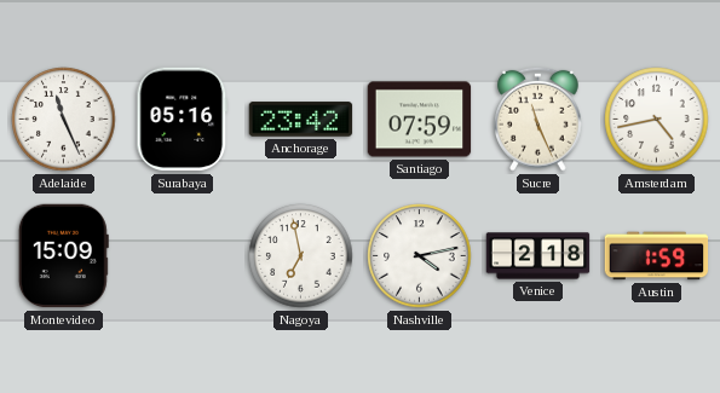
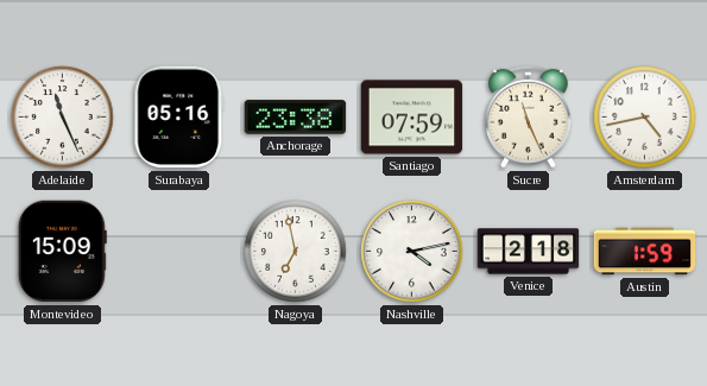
Anchorage: 23:42 -> 23:38
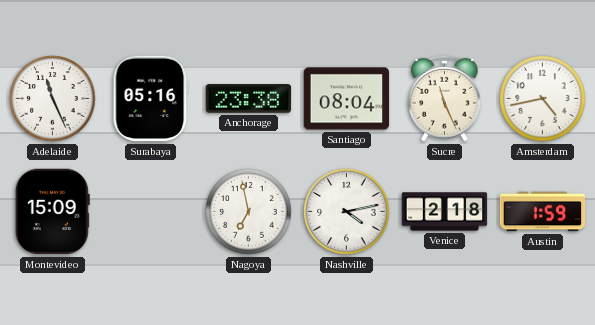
Santiago: 07:59 -> 08:04
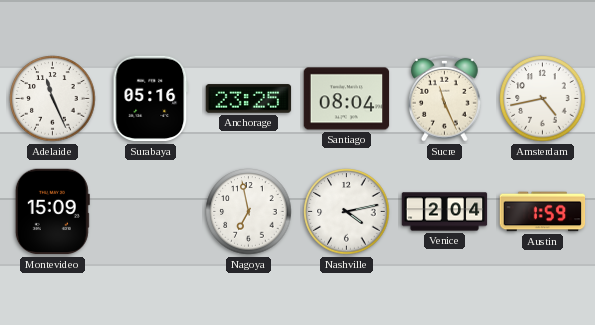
Anchorage: 23:38 -> 23:25
Venice: 2:18 -> 2:04
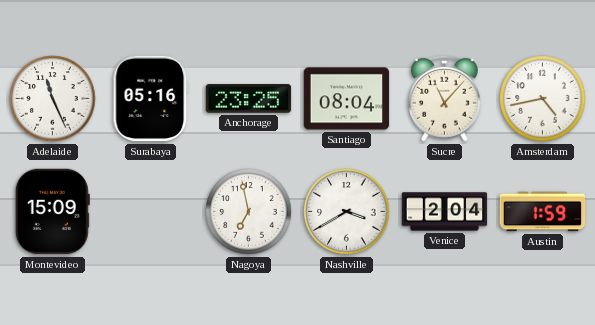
Sucre: 11:26 -> 11:07
Nashville: 4:13 -> 3:40
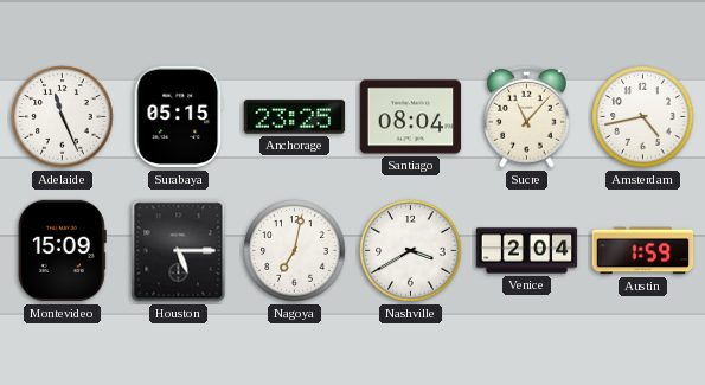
Surabaya: 05:16 -> 05:15
Houston: none -> 5:15
Nagoya: 6:58 -> 7:02
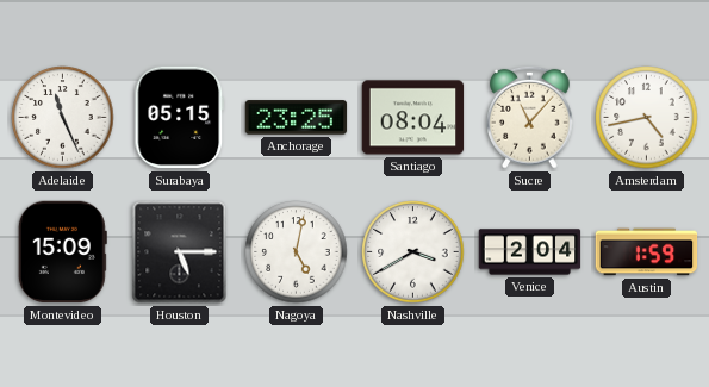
Nagoya: 7:02 -> 5:02
